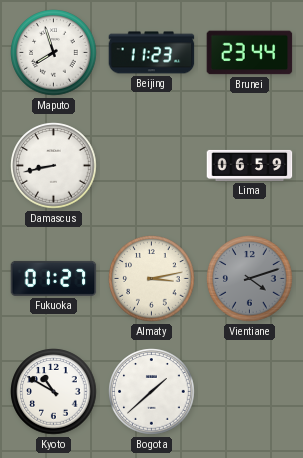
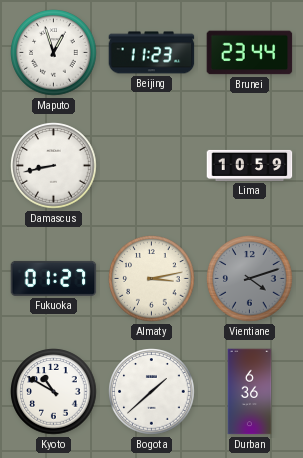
Maputo: 7:57 -> 12:57
Lima: 06:59 -> 10:59
Durban: none -> 6:36
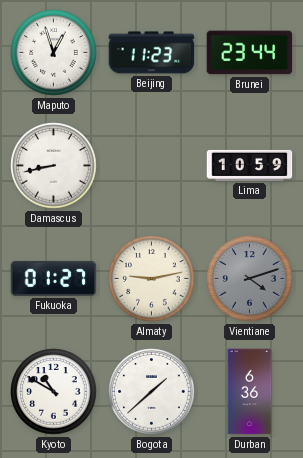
Almaty: 3:13 -> 9:13
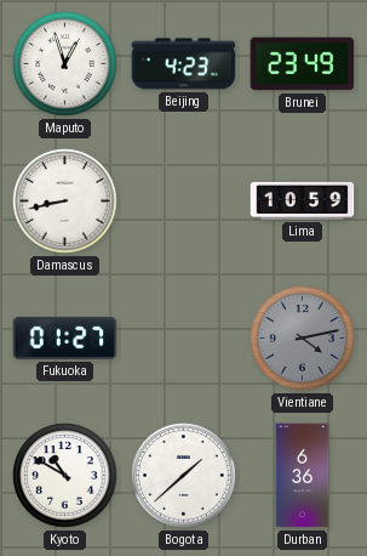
Beijing: 11:23 -> 4:23
Brunei: 23:44 -> 23:49
Almaty: 9:13 -> none
Vientiane: 4:12 -> 4:13
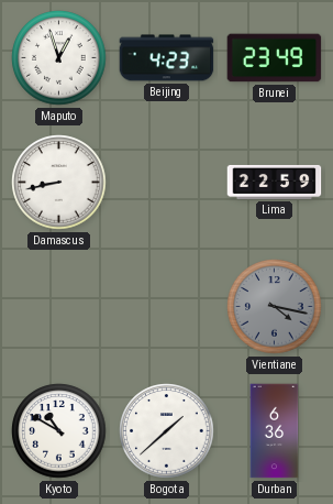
Lima: 10:59 -> 22:59
Fukuoka: 01:27 -> none
Vientiane: 4:13 -> 4:17
